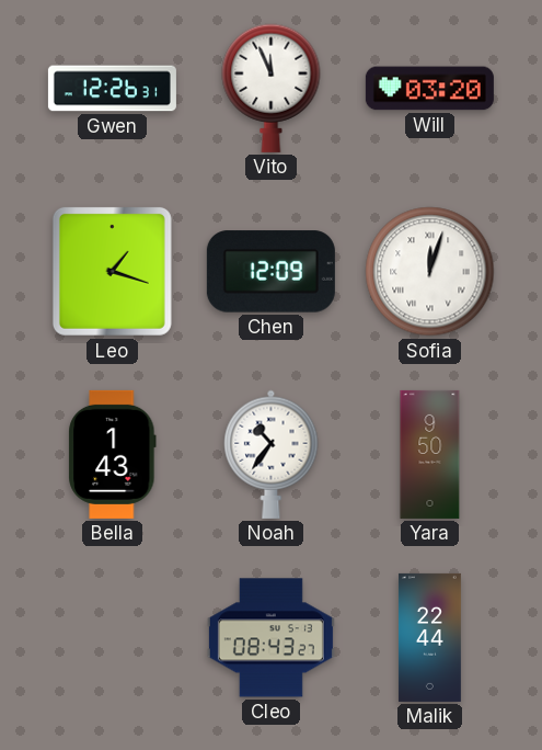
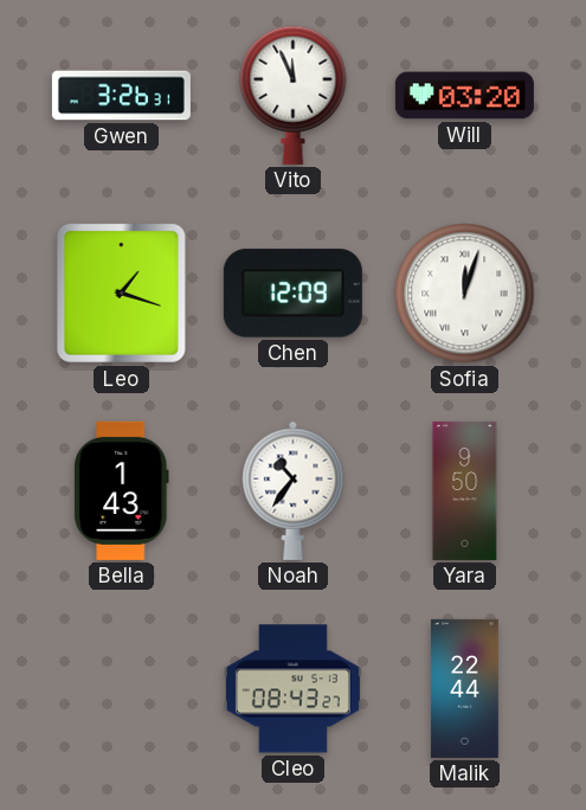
Gwen: 12:26 -> 3:26
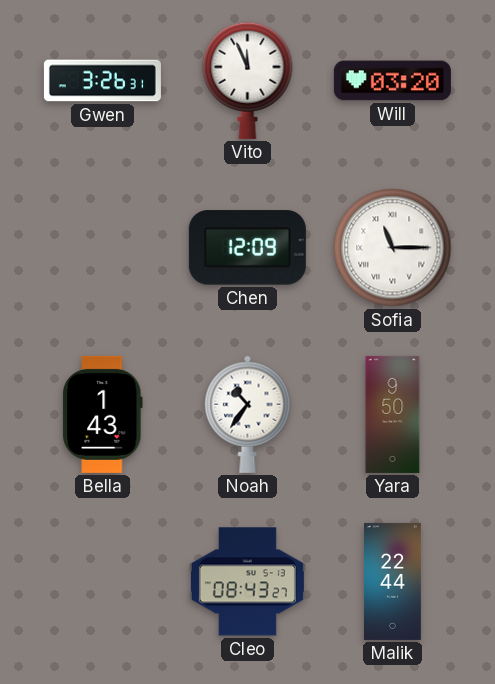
Leo: 1:18 -> none
Sofia: 12:03 -> 11:15
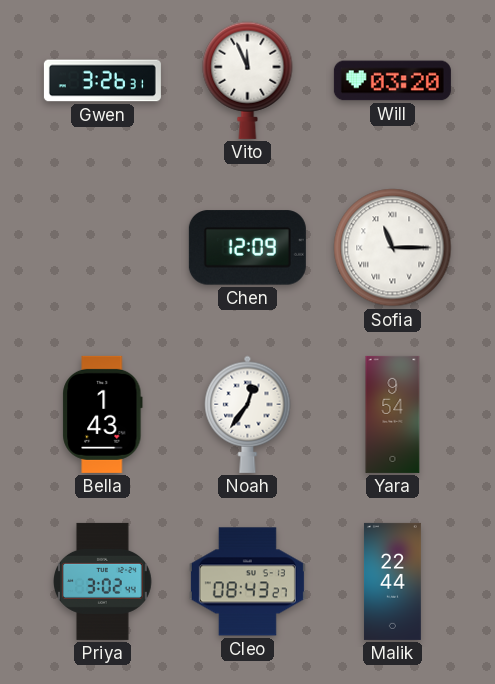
Noah: 10:36 -> 12:36
Yara: 9:50 -> 9:54
Priya: none -> 3:02
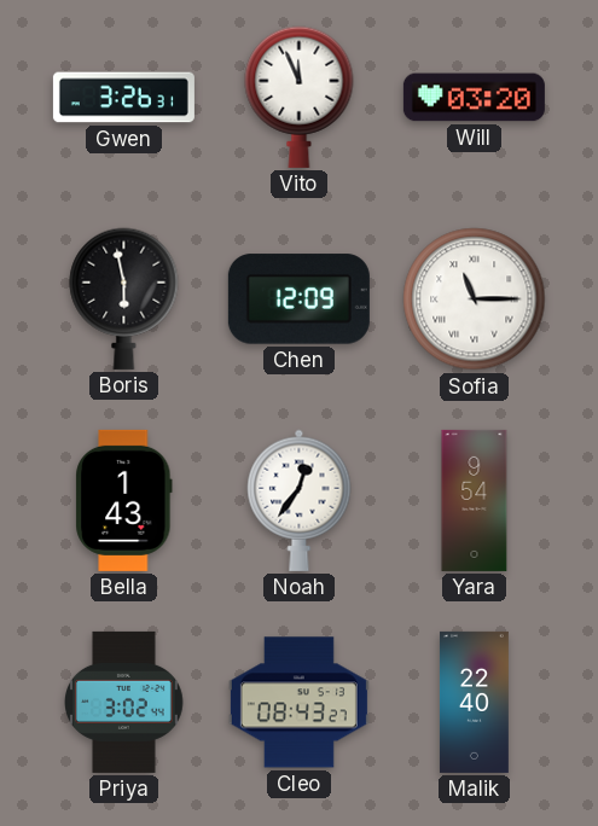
Boris: none -> 5:58
Malik: 22:44 -> 22:40
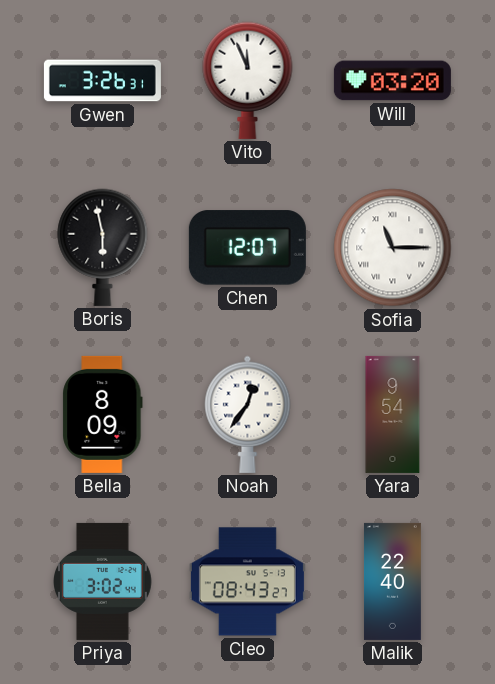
Chen: 12:09 -> 12:07
Bella: 1:43 -> 8:09
